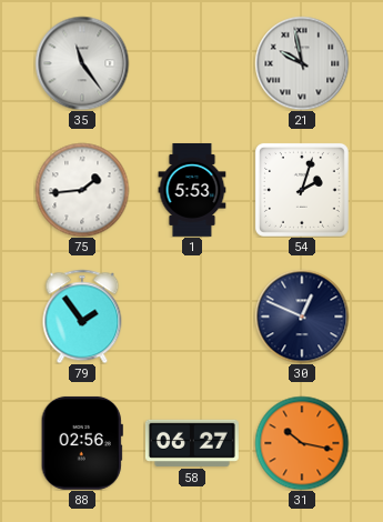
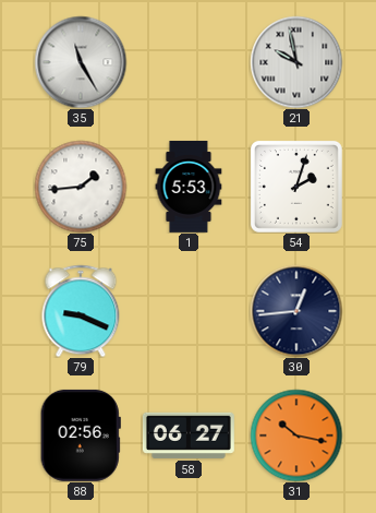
35: 11:24 -> 11:25
79: 1:54 -> 9:19
30: 12:49 -> 12:44
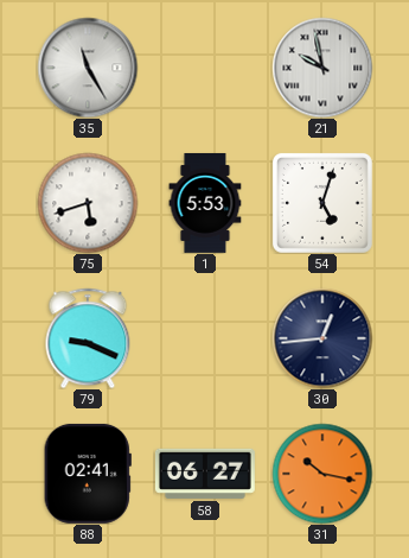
75: 1:44 -> 5:42
54: 2:03 -> 5:03
88: 02:56 -> 02:41
